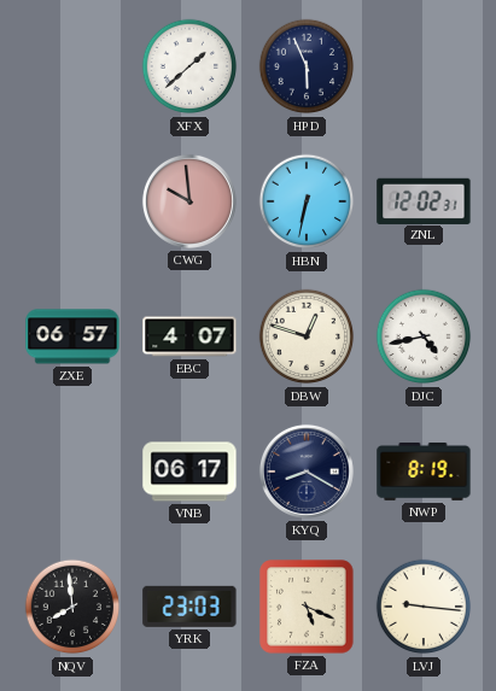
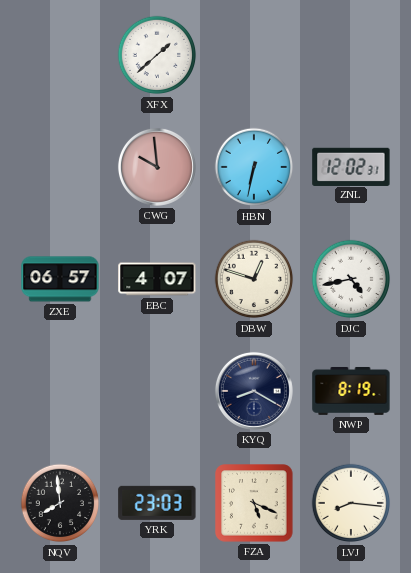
HPD: 5:56 -> none
VNB: 06:17 -> none
LVJ: 9:16 -> 8:16
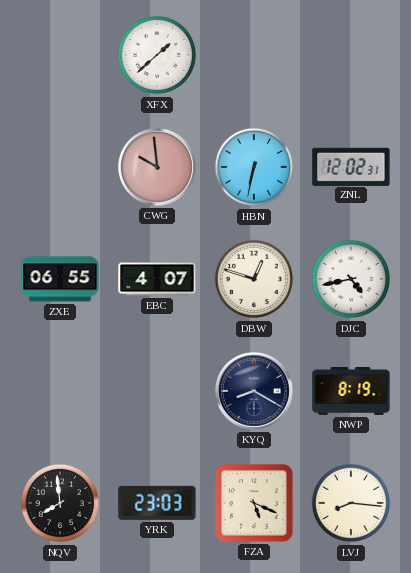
ZXE: 06:57 -> 06:55
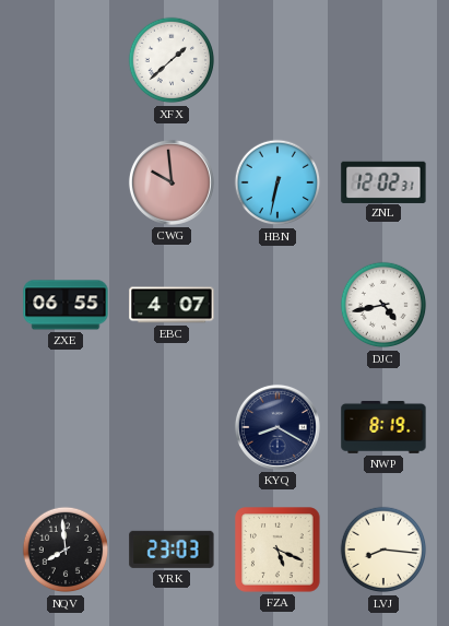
DBW: 12:48 -> none
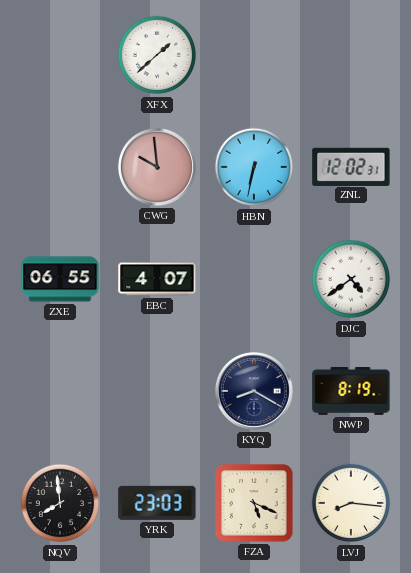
DJC: 4:43 -> 4:39
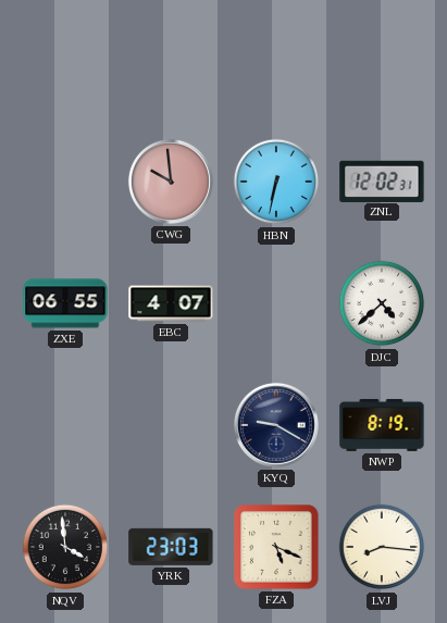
XFX: 1:38 -> none
DJC: 4:39 -> 4:38
KYQ: 8:20 -> 9:20
NQV: 7:59 -> 3:59
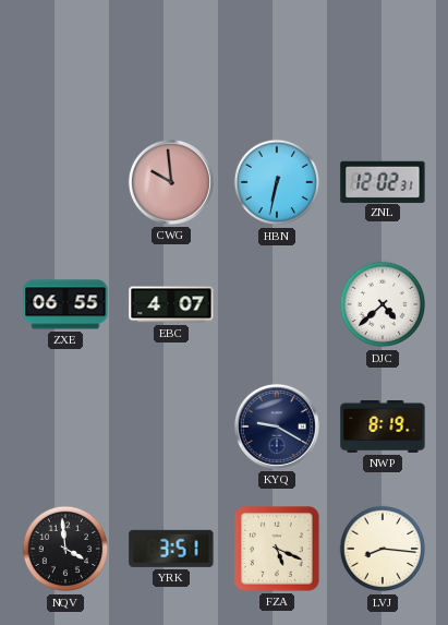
YRK: 23:03 -> 3:51
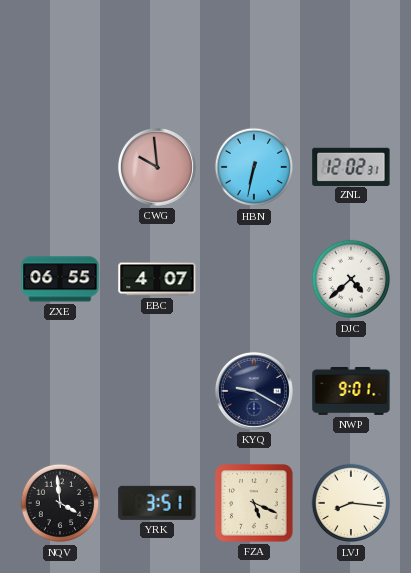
NWP: 8:19 -> 9:01
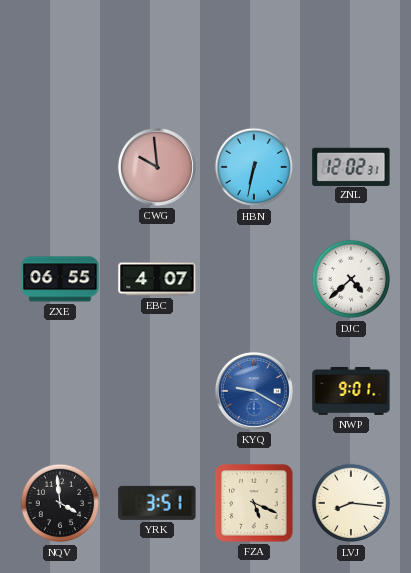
KYQ dial: navy -> blue
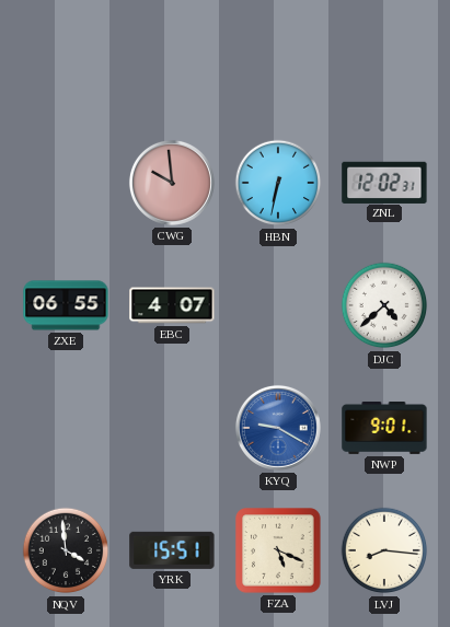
YRK: 3:51 -> 15:51
